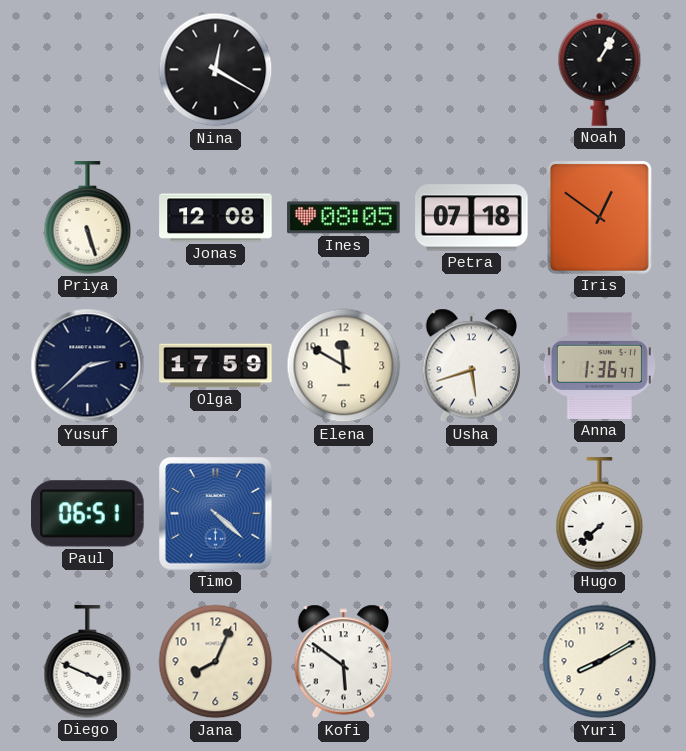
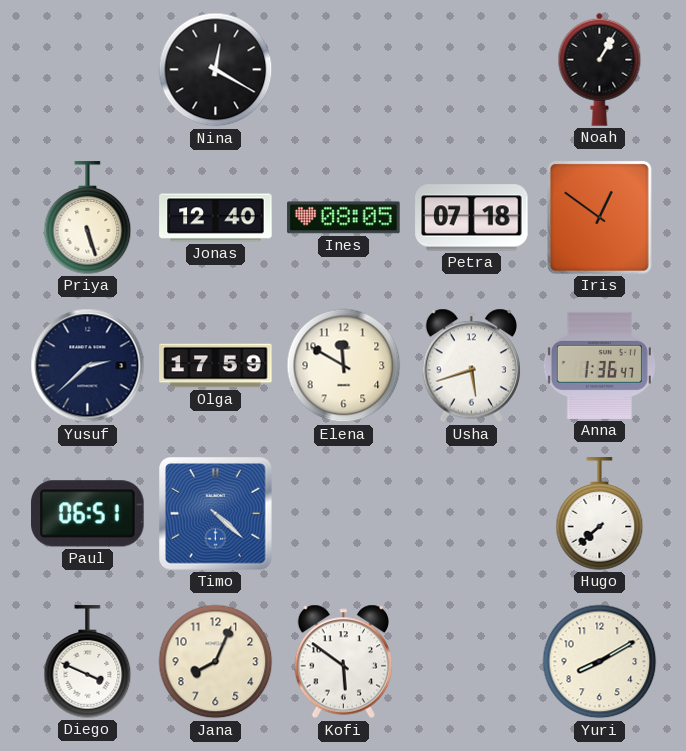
Jonas: 12:08 -> 12:40
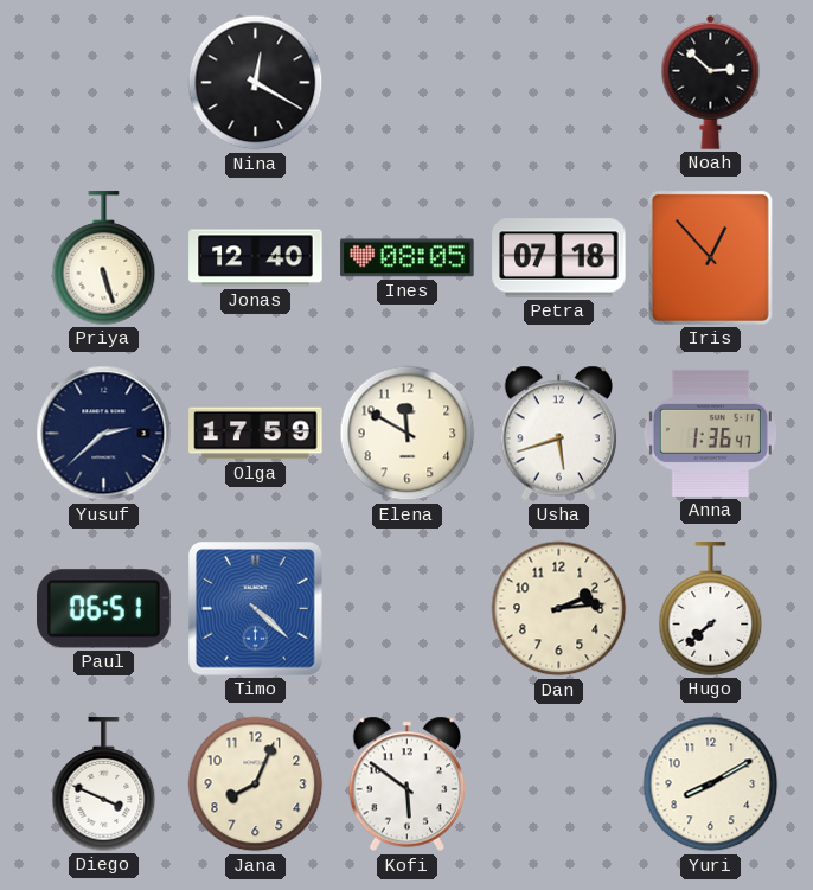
Noah: 1:05 -> 2:52
Iris: 12:51 -> 12:53
Dan: none -> 2:14
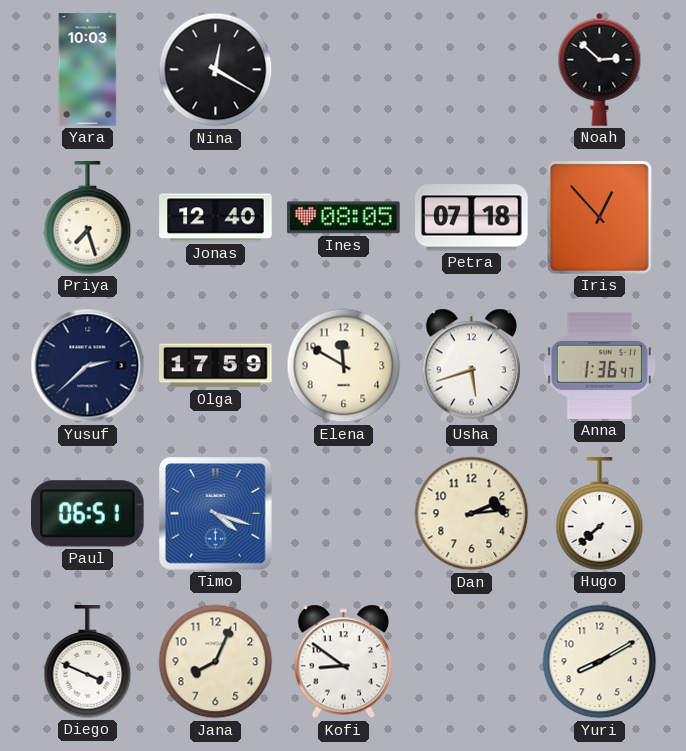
Yara: none -> 10:03
Priya: 5:27 -> 7:27
Timo: 4:22 -> 4:18
Kofi: 5:51 -> 8:51
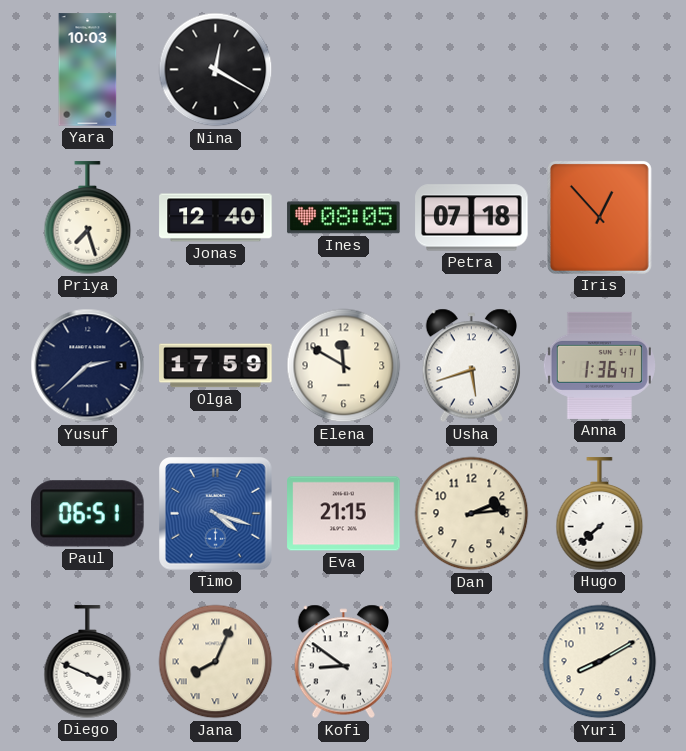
Noah: 2:52 -> none
Eva: none -> 21:15
Jana numerals: Arabic -> Roman
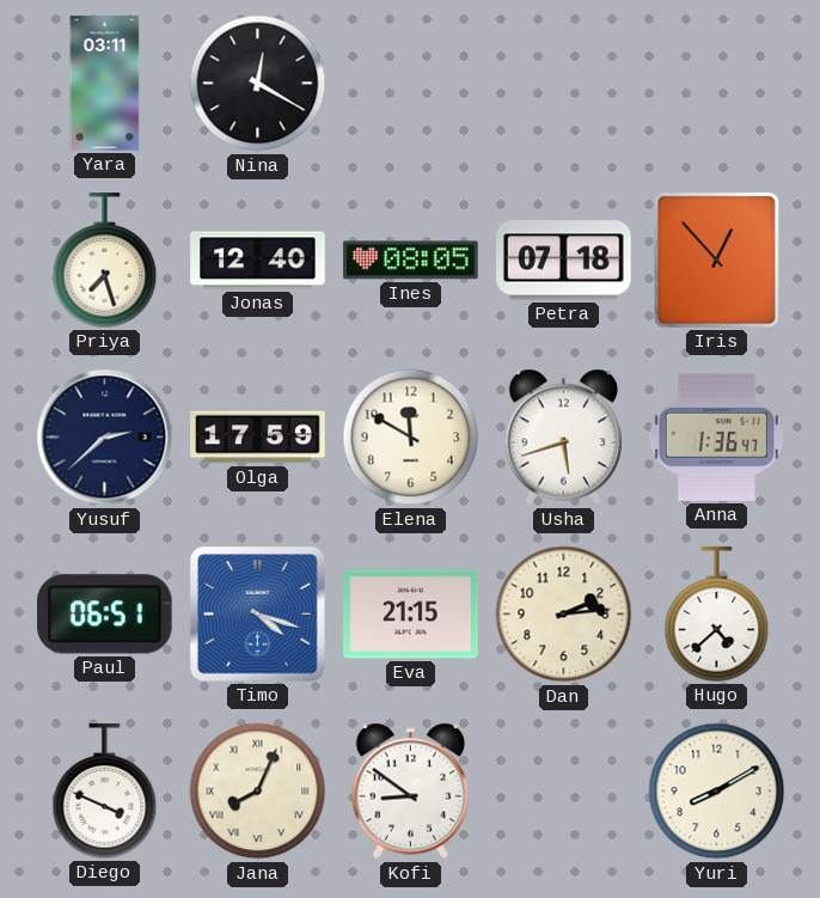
Yara: 10:03 -> 03:11
Hugo: 7:38 -> 4:38
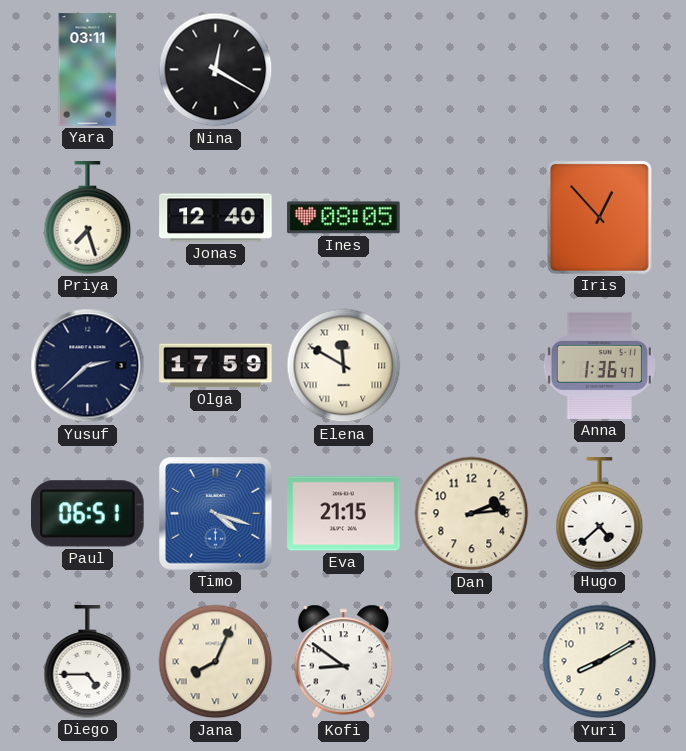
Petra: 07:18 -> none
Elena numerals: Arabic -> Roman
Usha: 5:42 -> none
Diego: 3:49 -> 4:45
